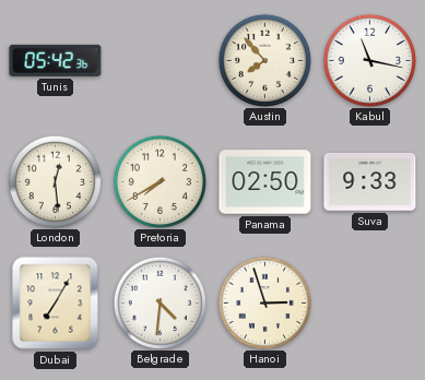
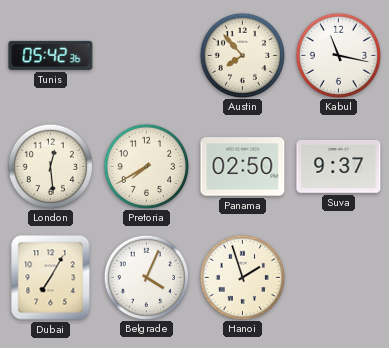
Suva: 9:33 -> 9:37
Belgrade: 4:31 -> 4:04
Hanoi: 2:57 -> 1:57
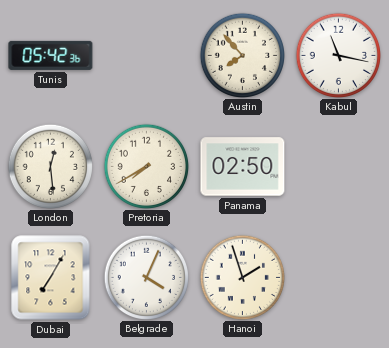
Suva: 9:37 -> none
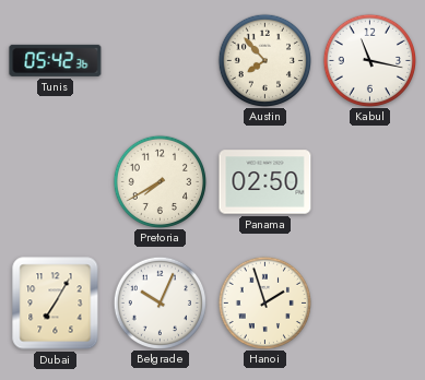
London: 12:29 -> none
Belgrade: 4:04 -> 10:04
